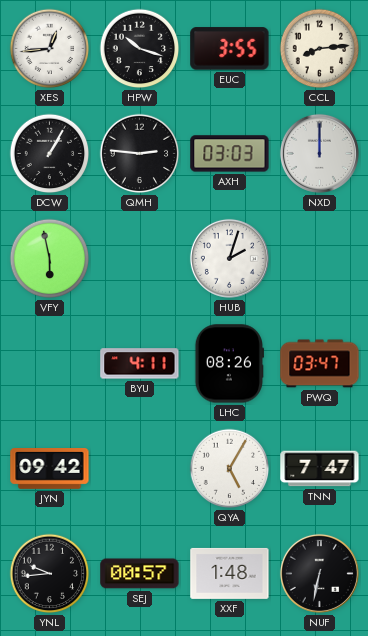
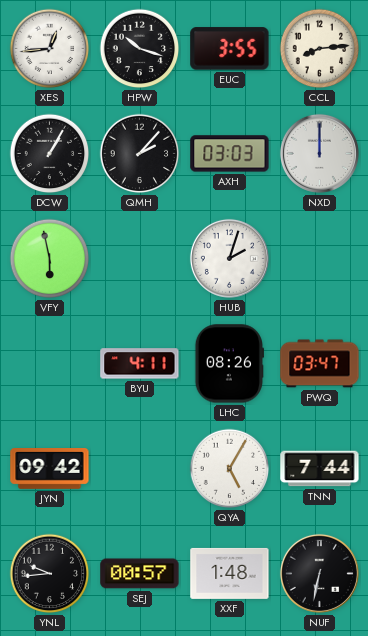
QMH: 2:46 -> 2:07
TNN: 7:47 -> 7:44
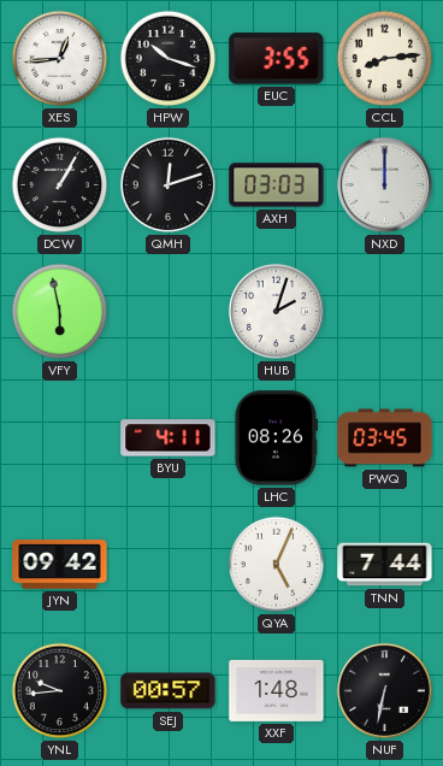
QMH: 2:07 -> 12:12
PWQ: 03:47 -> 03:45
QYA: 5:05 -> 5:04
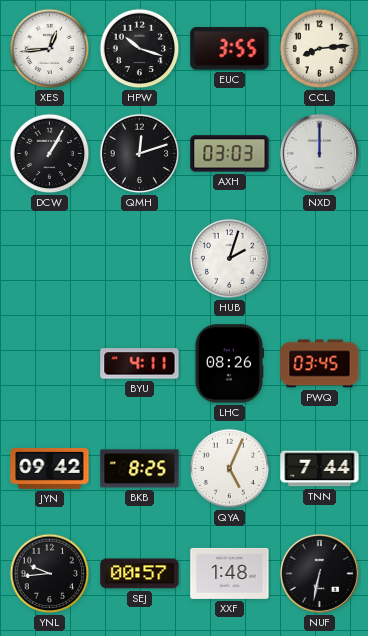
VFY: 5:58 -> none
BKB: none -> 8:25
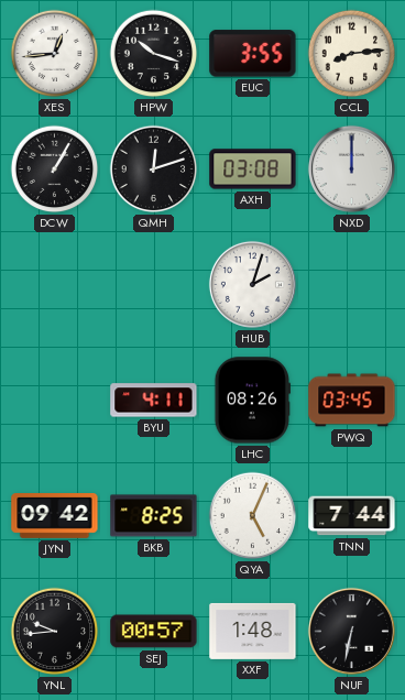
AXH: 03:03 -> 03:08
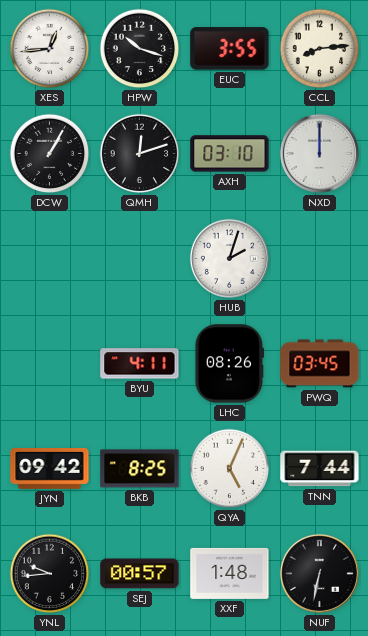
AXH: 03:08 -> 03:10
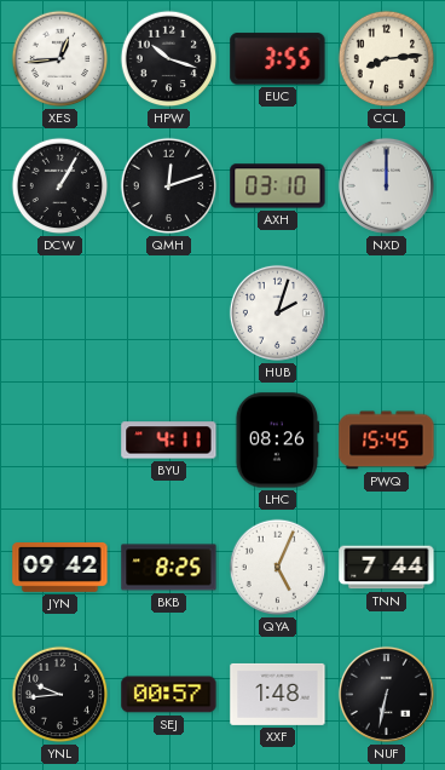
PWQ: 03:45 -> 15:45
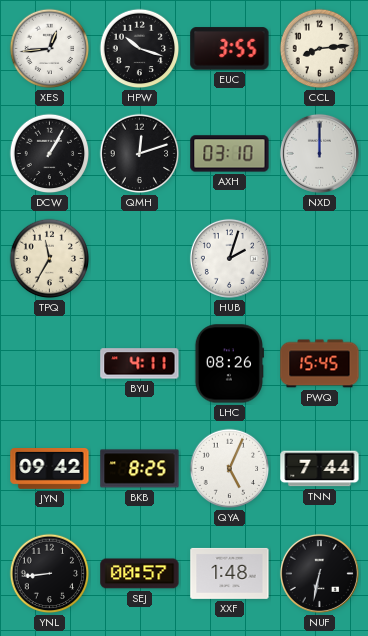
TPQ: none -> 11:35
YNL: 9:44 -> 8:44
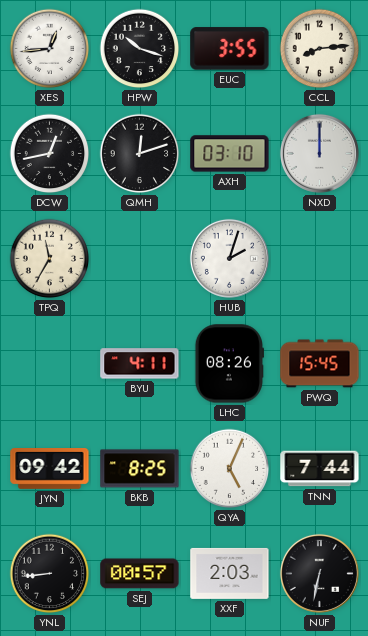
DCW: 1:05 -> 12:43
XXF: 1:48 -> 2:03
